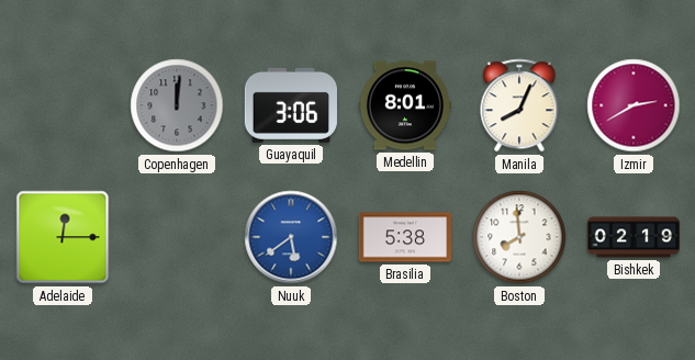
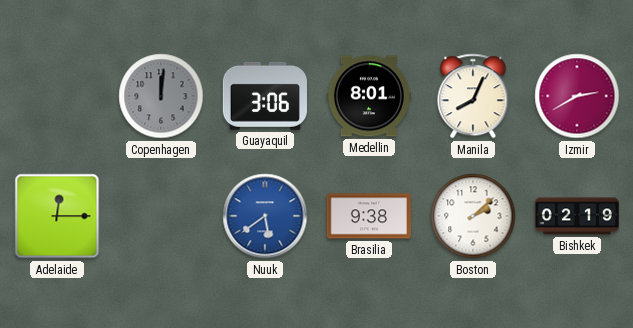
Brasilia: 5:38 -> 9:38
Boston: 7:59 -> 2:08
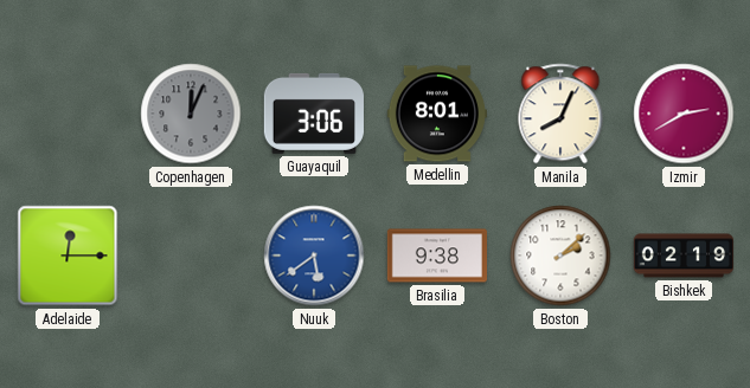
Copenhagen: 12:01 -> 12:04
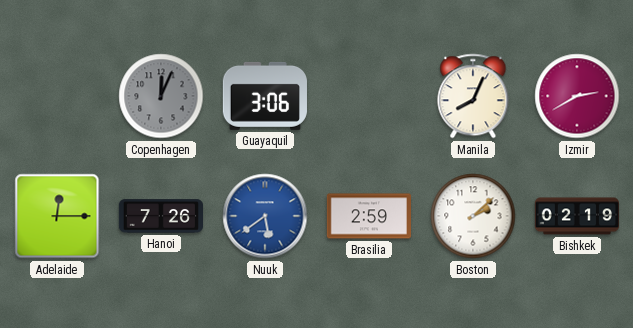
Medellin: 8:01 -> none
Hanoi: none -> 7:26
Brasilia: 9:38 -> 2:59
